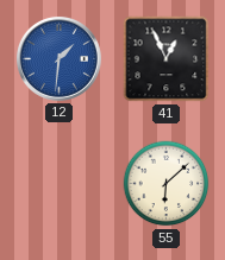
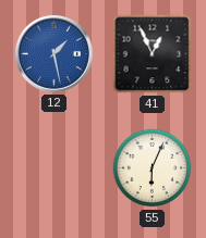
12: 1:31 -> 1:28
55: 6:08 -> 6:04
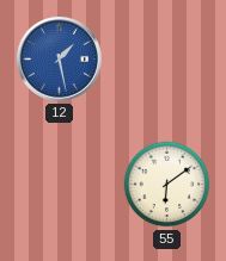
41: 12:56 -> none
55: 6:04 -> 6:09
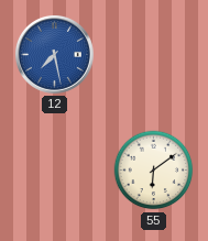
12: 1:28 -> 7:28
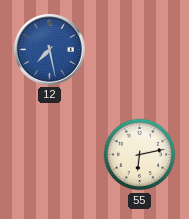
55: 6:09 -> 6:13
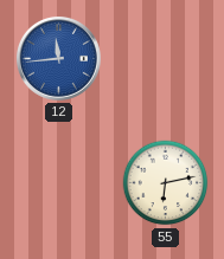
12: 7:28 -> 11:44
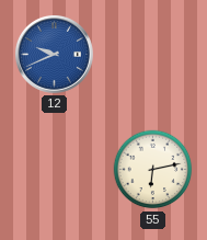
12: 11:44 -> 9:41
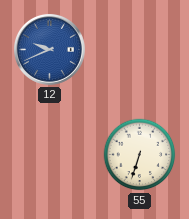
55: 6:13 -> 6:33
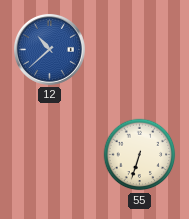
12: 9:41 -> 10:38
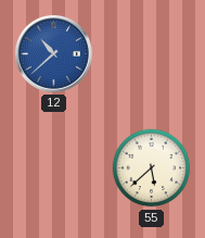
55: 6:33 -> 5:38
